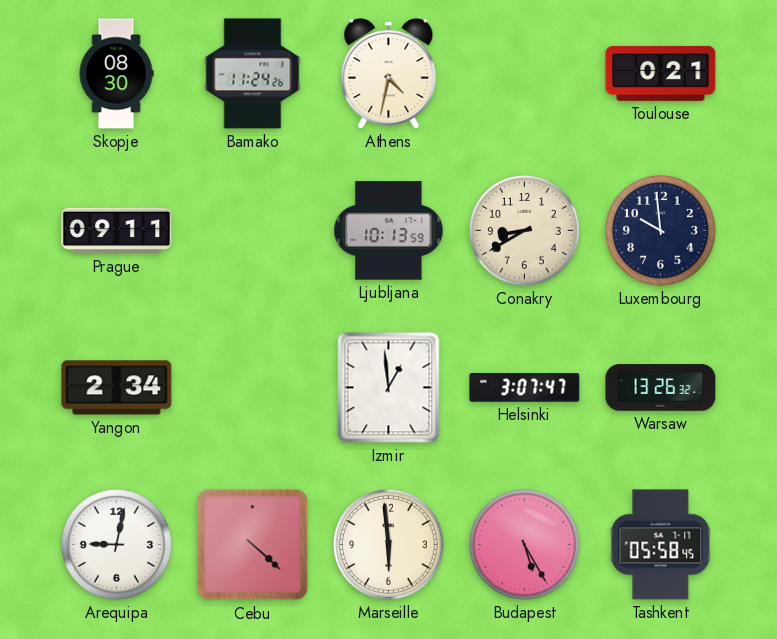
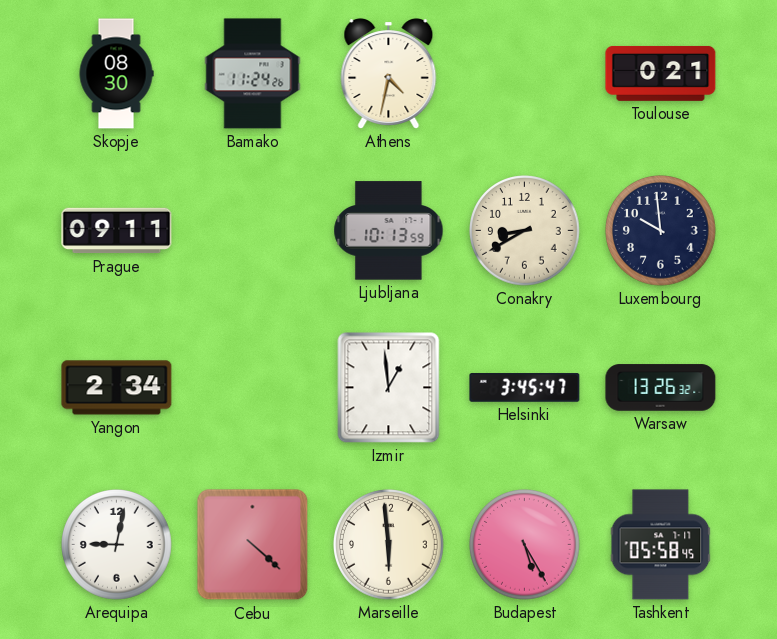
Helsinki: 3:07 -> 3:45
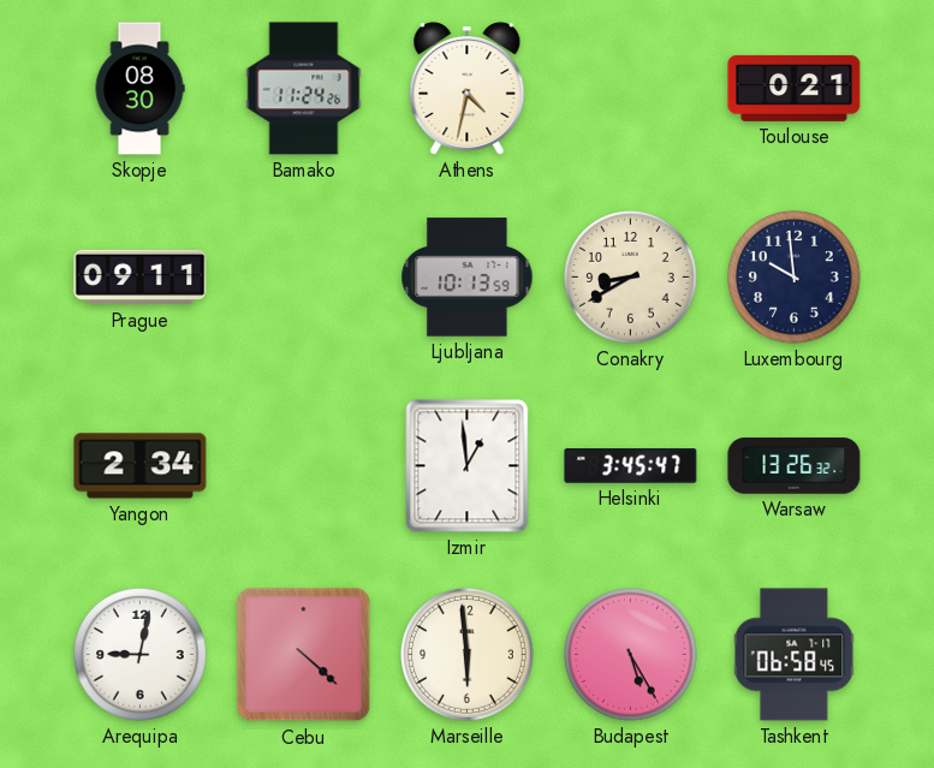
Tashkent: 05:58 -> 06:58
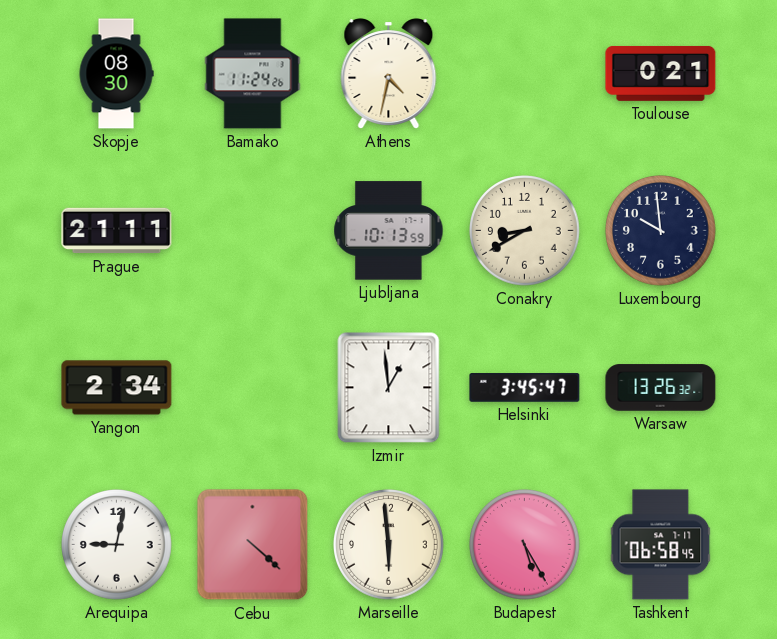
Prague: 09:11 -> 21:11
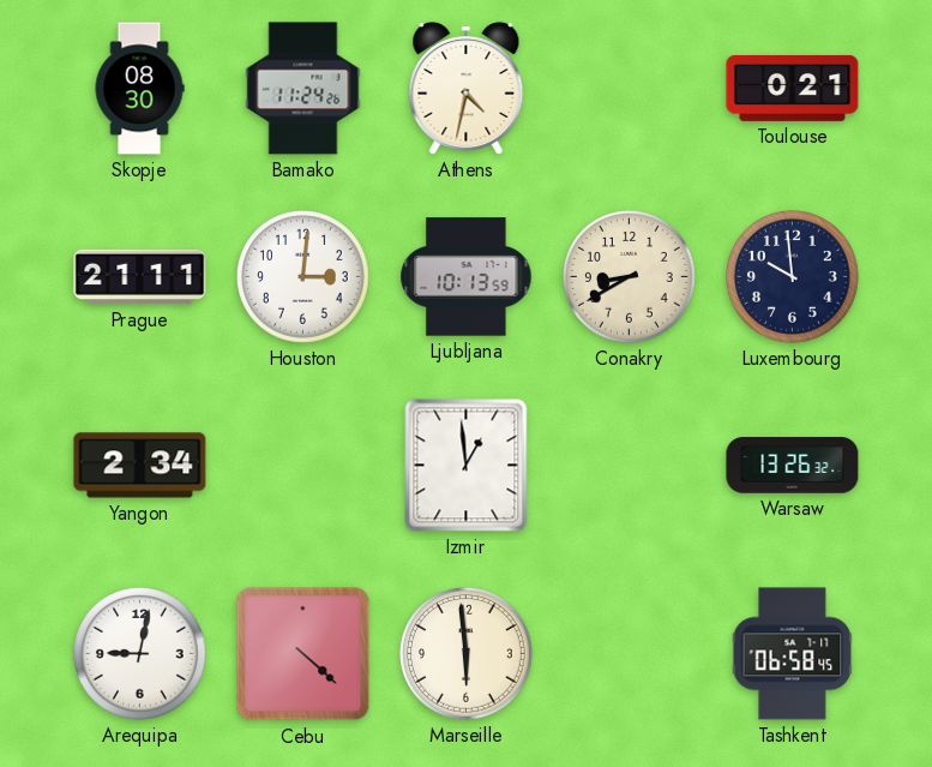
Houston: none -> 3:01
Helsinki: 3:45 -> none
Budapest: 5:25 -> none
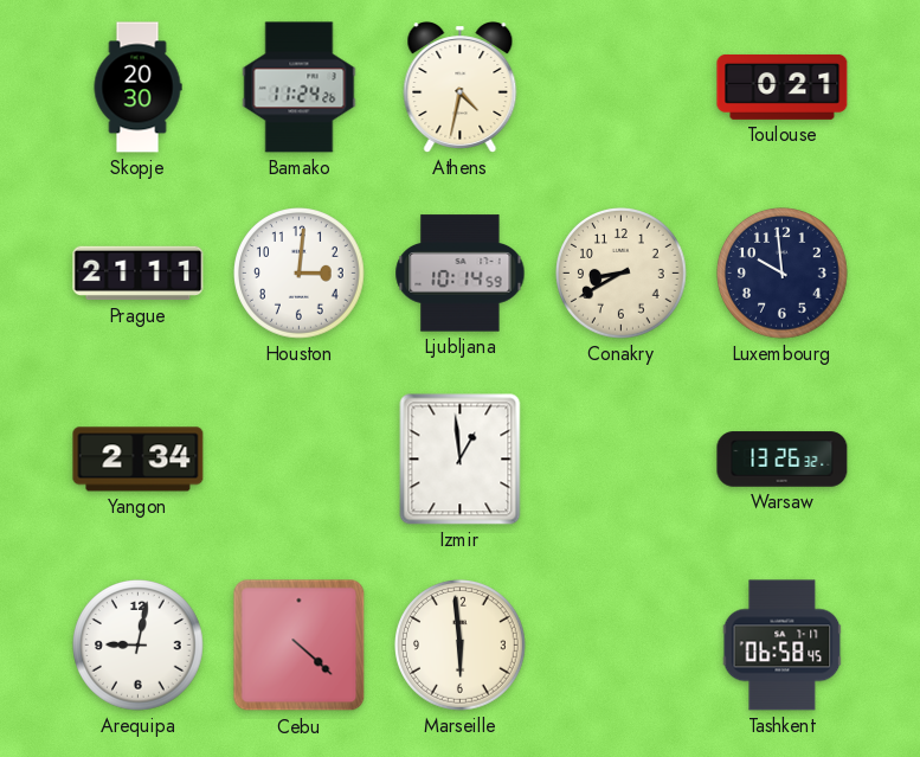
Skopje: 08:30 -> 20:30
Ljubljana: 10:13 -> 10:14
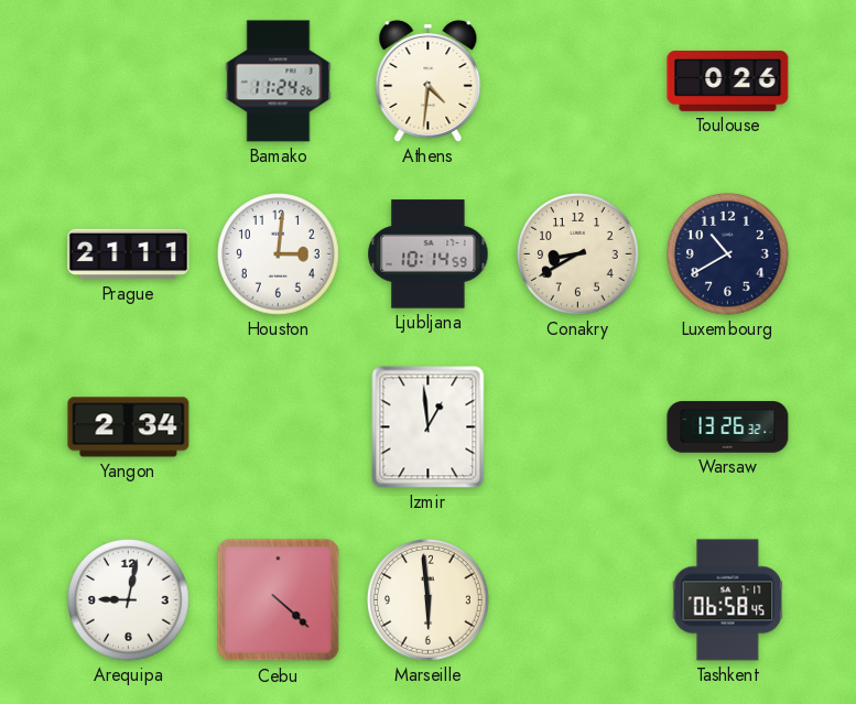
Skopje: 20:30 -> none
Athens: 4:32 -> 4:31
Toulouse: 0:21 -> 0:26
Luxembourg: 9:59 -> 10:40
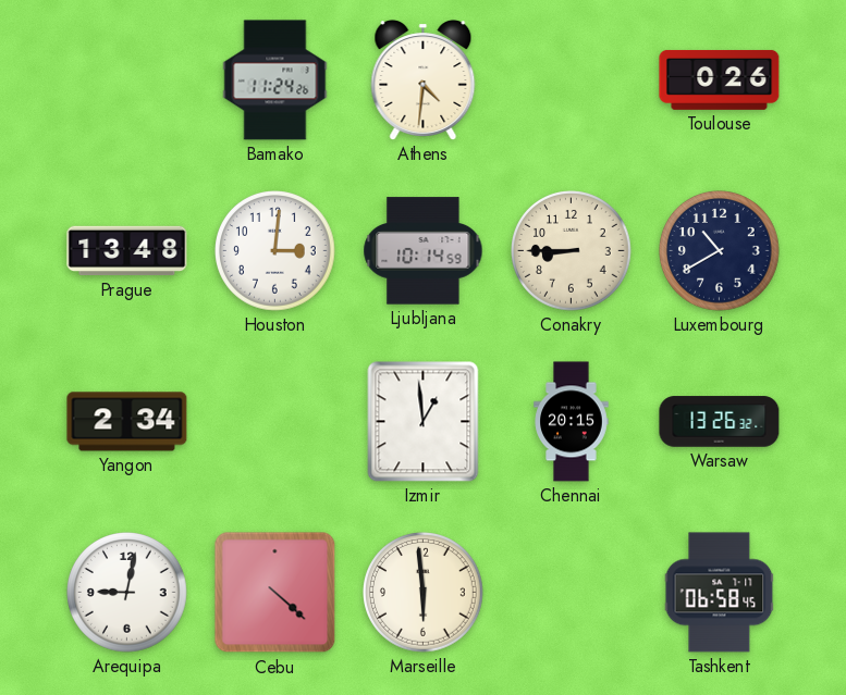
Prague: 21:11 -> 13:48
Conakry: 8:40 -> 8:45
Chennai: none -> 20:15
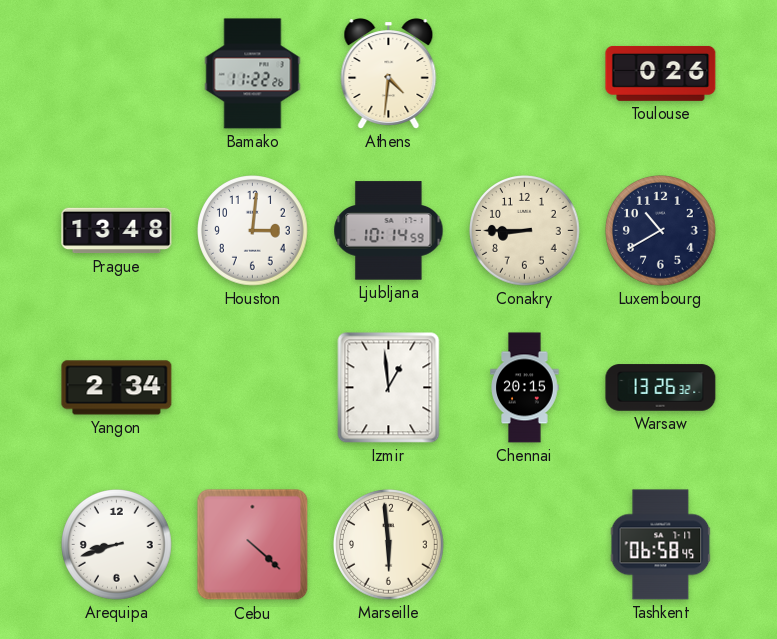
Bamako: 11:24 -> 11:22
Arequipa: 9:02 -> 8:42
